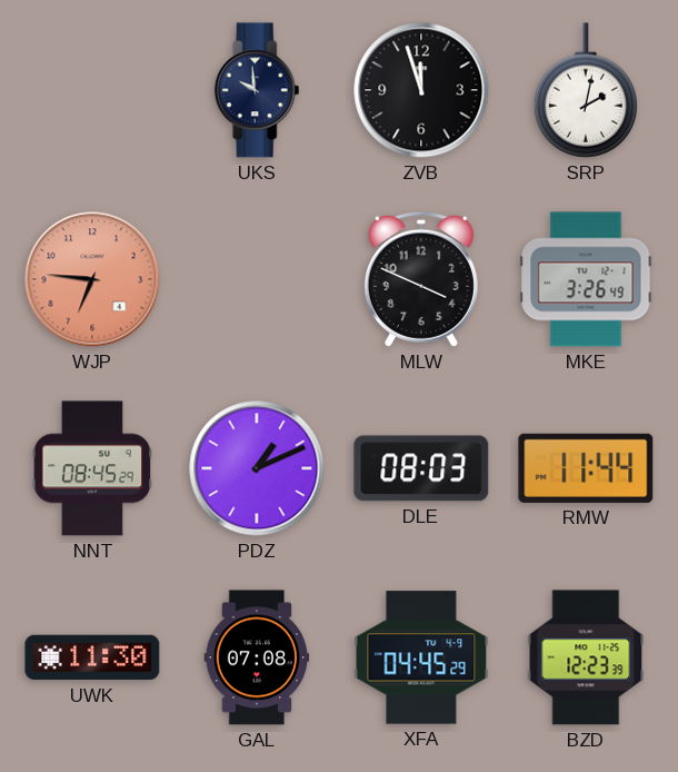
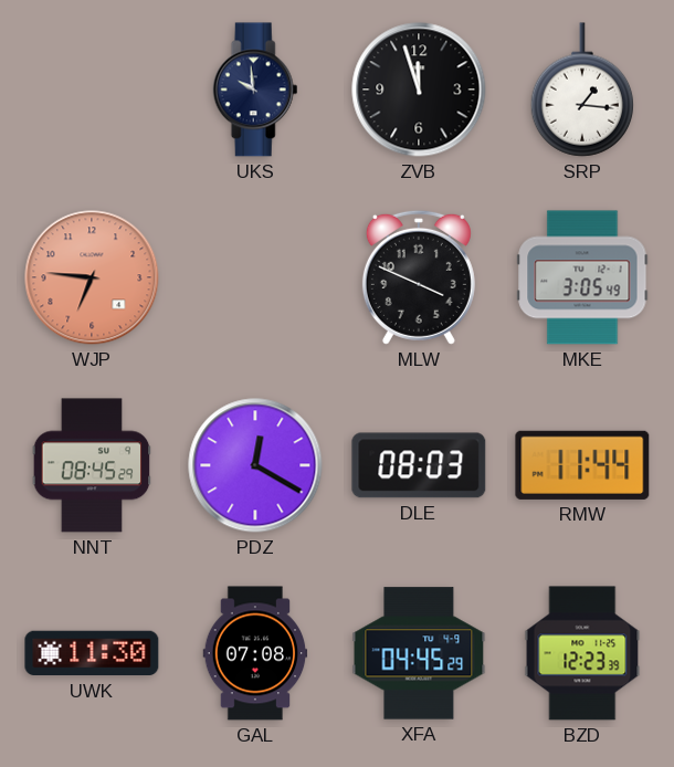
SRP: 2:02 -> 1:16
MKE: 3:26 -> 3:05
PDZ: 1:11 -> 12:20
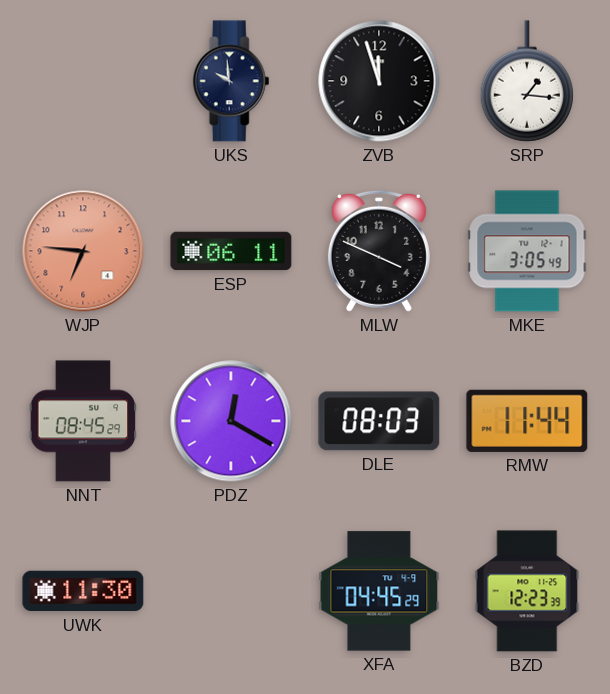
ESP: none -> 06:11
GAL: 07:08 -> none
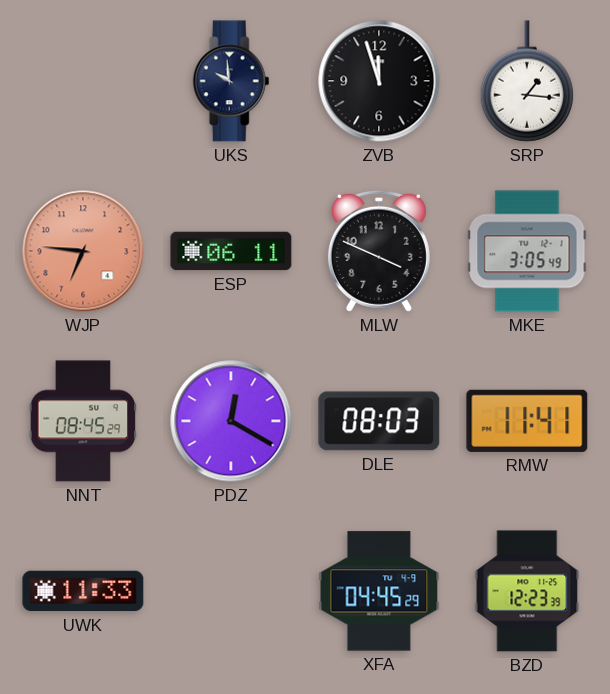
RMW: 11:44 -> 11:41
UWK: 11:30 -> 11:33
